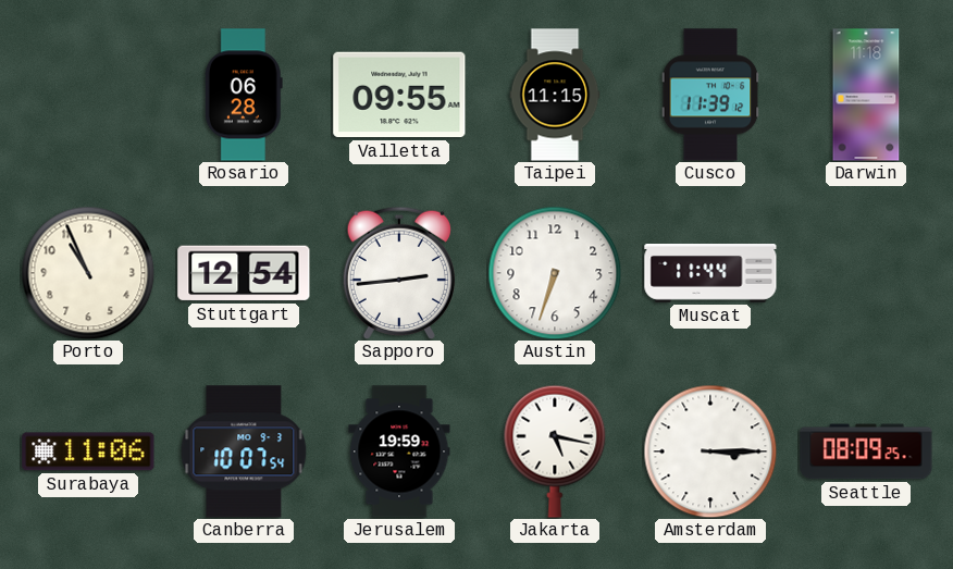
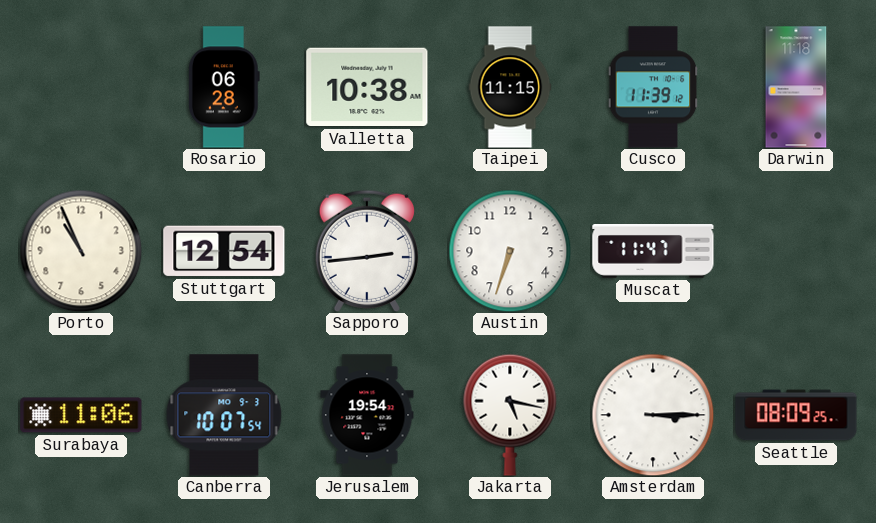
Valletta: 09:55 -> 10:38
Muscat: 11:44 -> 11:47
Jerusalem: 19:59 -> 19:54
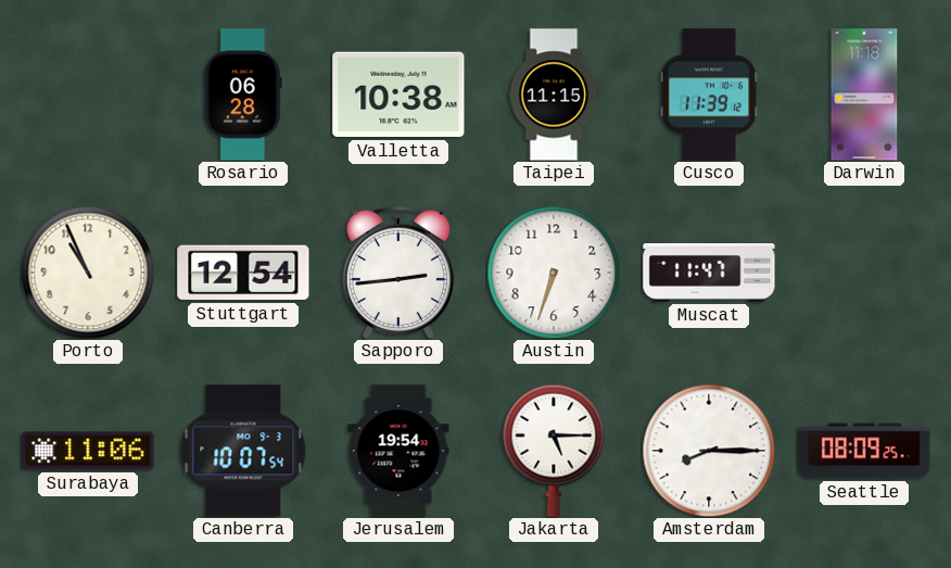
Jakarta: 5:17 -> 5:15
Amsterdam: 3:15 -> 8:15
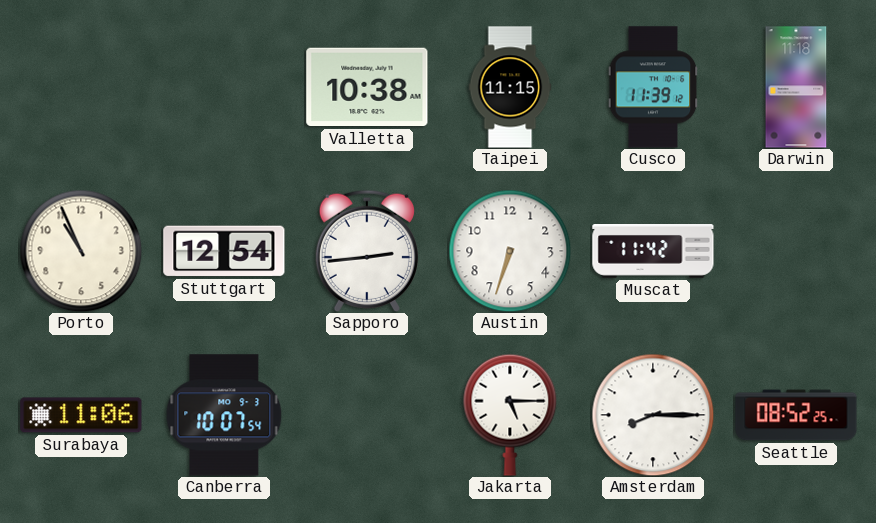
Rosario: 06:28 -> none
Muscat: 11:47 -> 11:42
Jerusalem: 19:54 -> none
Seattle: 08:09 -> 08:52
